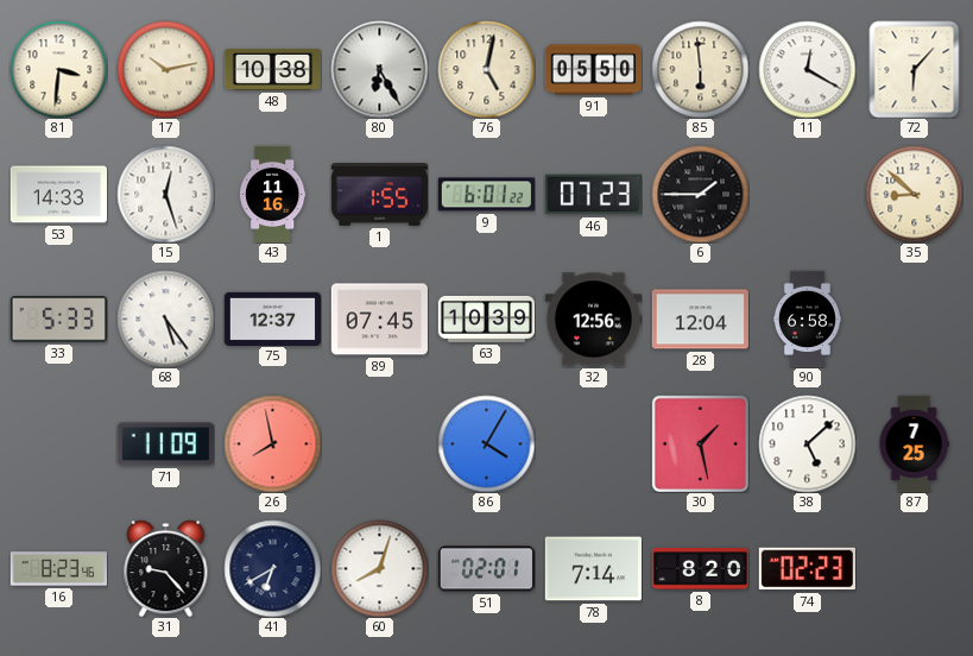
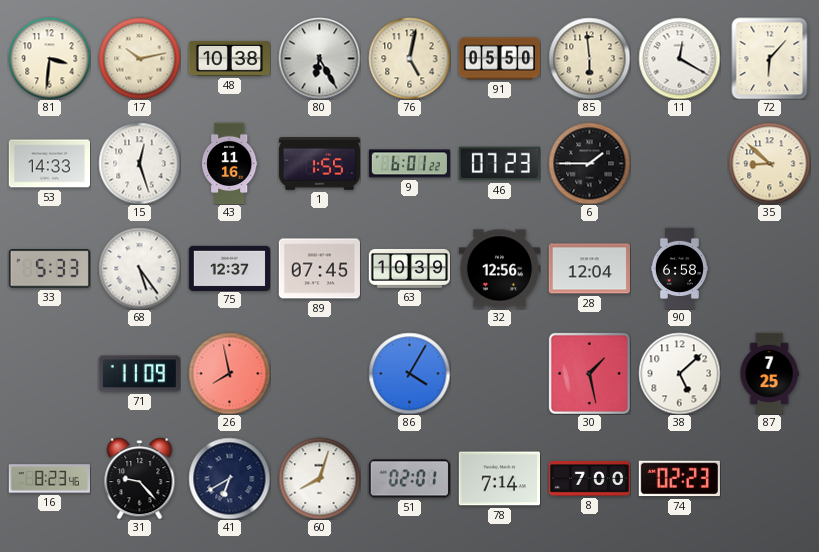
8: 8:20 -> 7:00
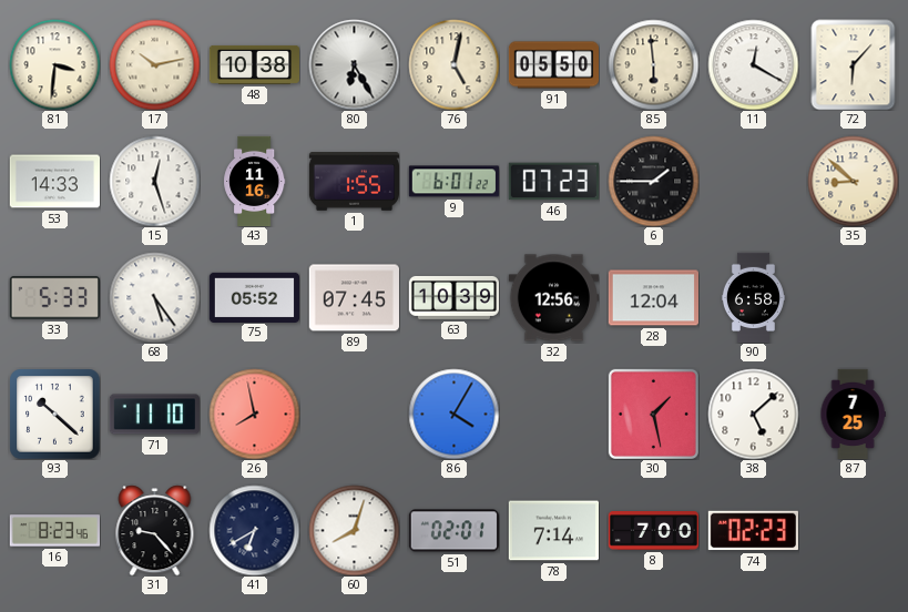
75: 12:37 -> 05:52
93: none -> 10:22
71: 11:09 -> 11:10
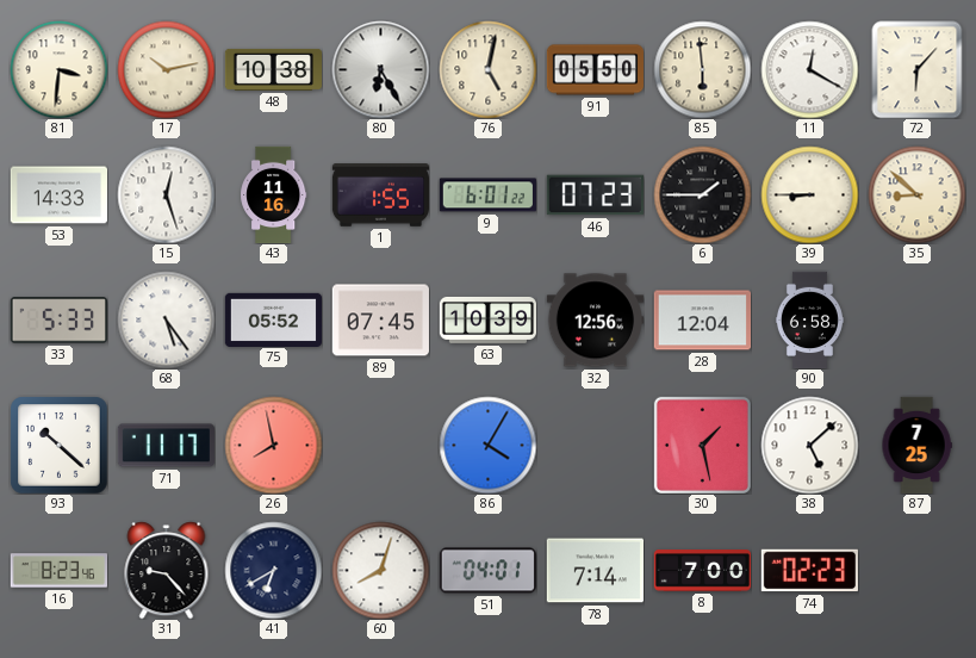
39: none -> 8:45
71: 11:10 -> 11:17
51: 02:01 -> 04:01
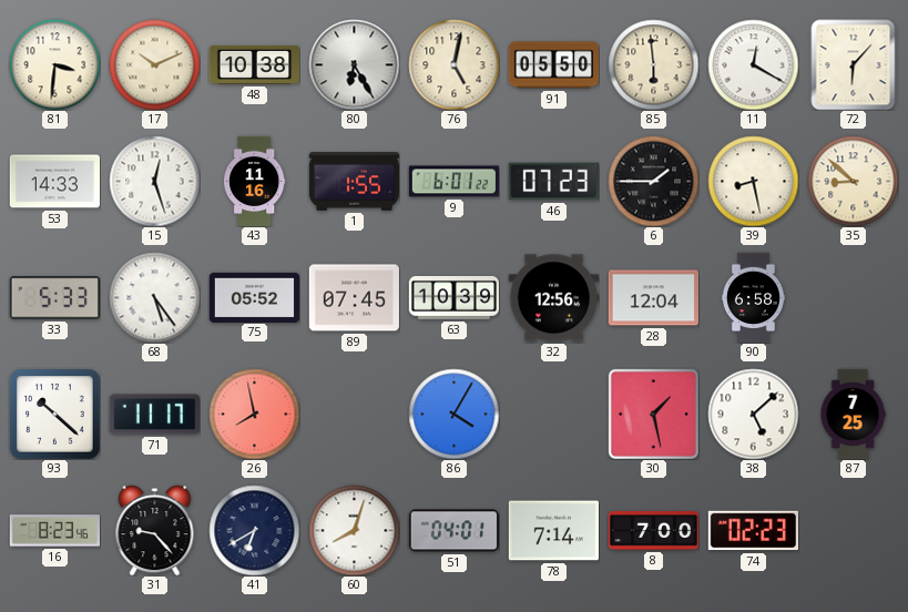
17: 10:13 -> 10:11
39: 8:45 -> 8:28
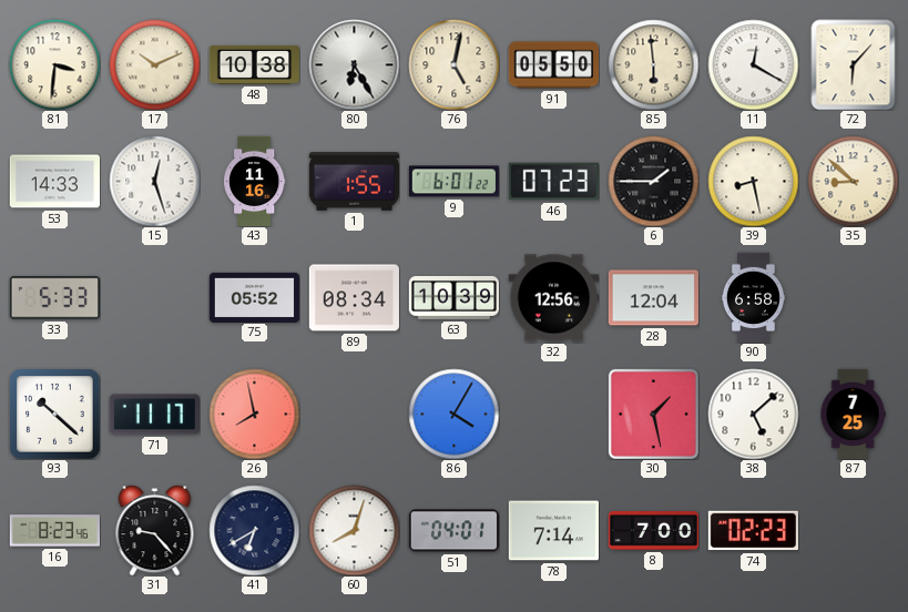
68: 5:24 -> none
89: 07:45 -> 08:34
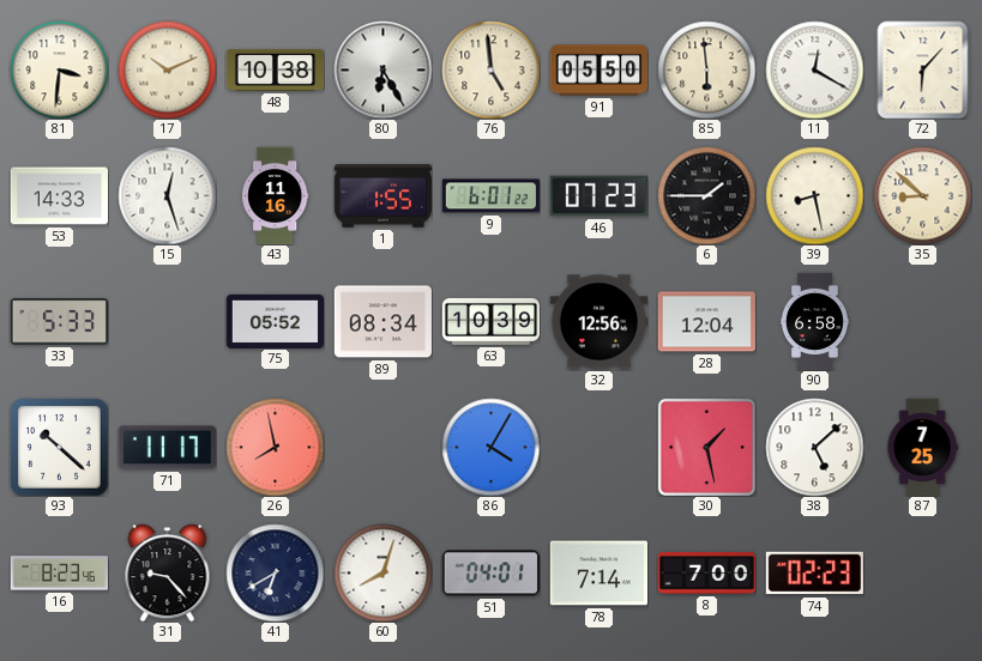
76: 5:02 -> 4:59
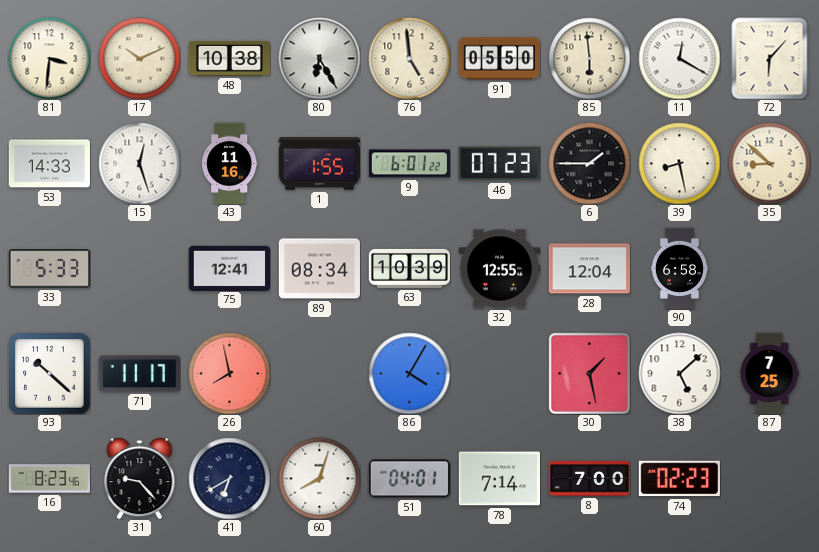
75: 05:52 -> 12:41
32: 12:56 -> 12:55
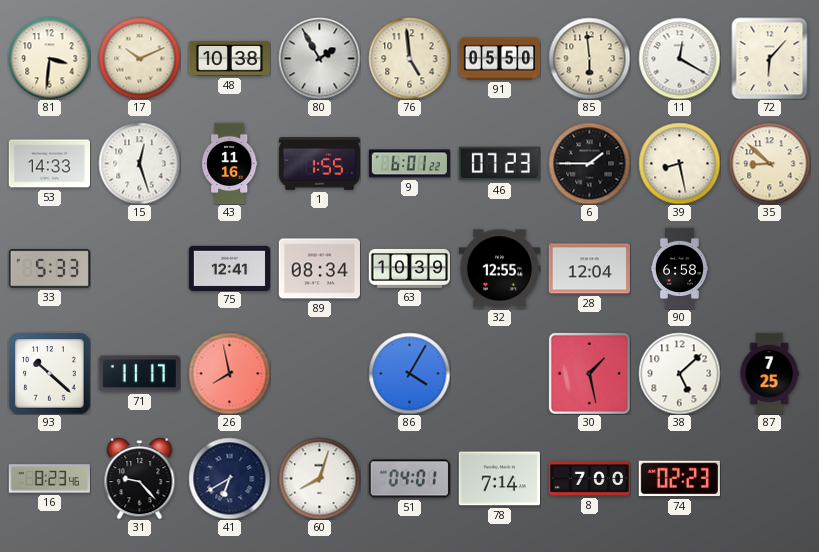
80: 6:25 -> 1:55
